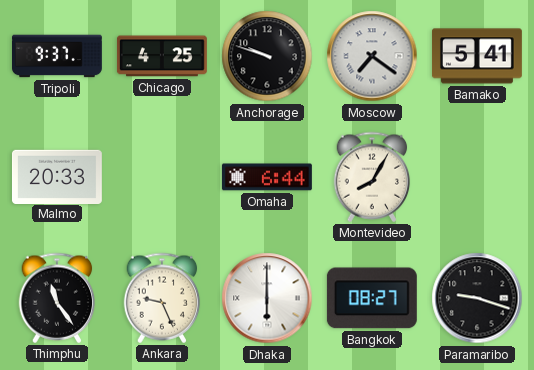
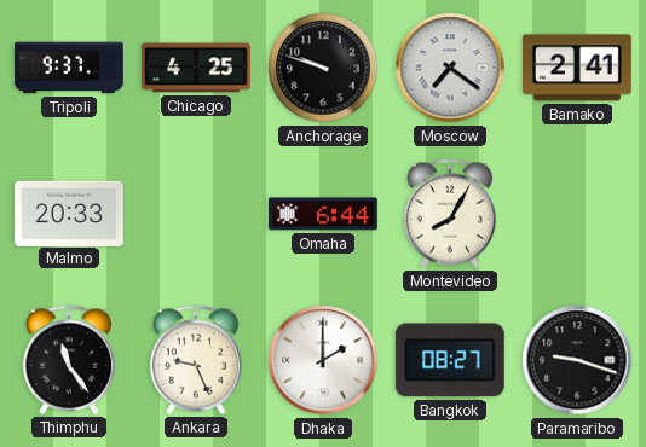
Bamako: 5:41 -> 2:41
Dhaka: 6:00 -> 2:00
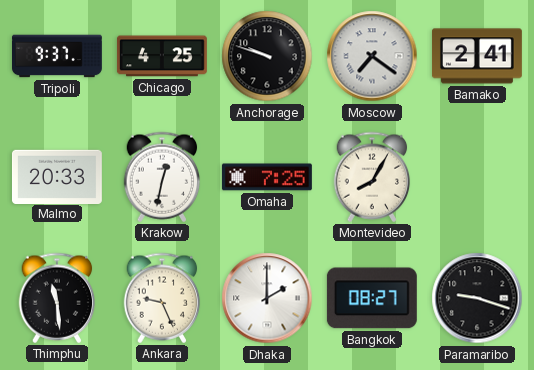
Krakow: none -> 12:32
Omaha: 6:44 -> 7:25
Thimphu: 11:24 -> 11:29
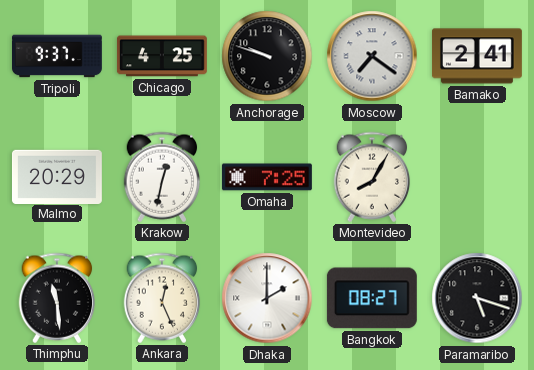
Malmo: 20:33 -> 20:29
Ankara: 9:26 -> 12:26
Paramaribo: 9:18 -> 5:18
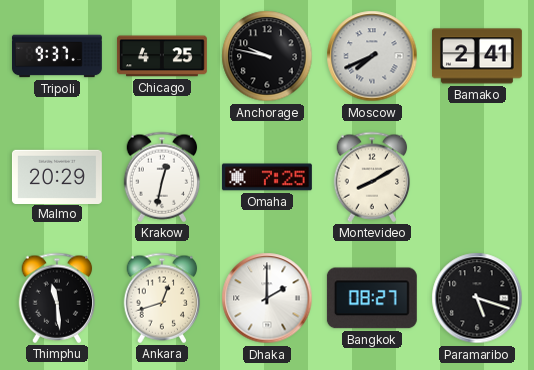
Anchorage: 9:48 -> 9:47
Moscow: 7:21 -> 7:41
Montevideo: 8:05 -> 8:10
Ankara: 12:26 -> 12:42
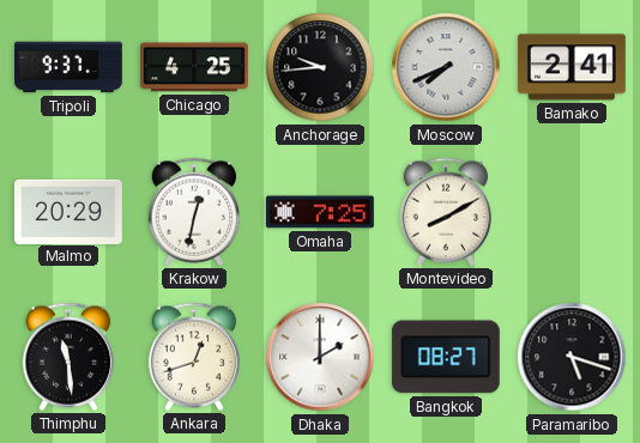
Anchorage: 9:47 -> 9:44
